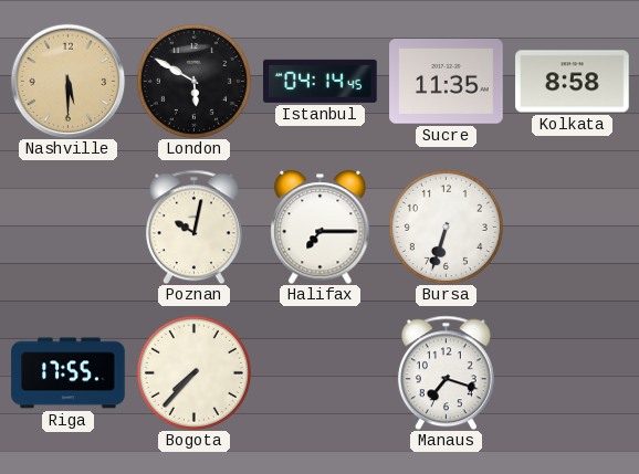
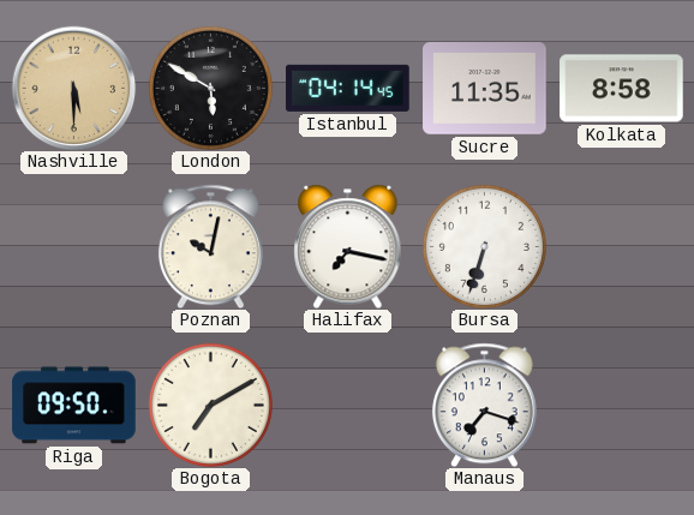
Halifax: 7:15 -> 7:17
Riga: 17:55 -> 09:50
Bogota: 7:37 -> 7:10
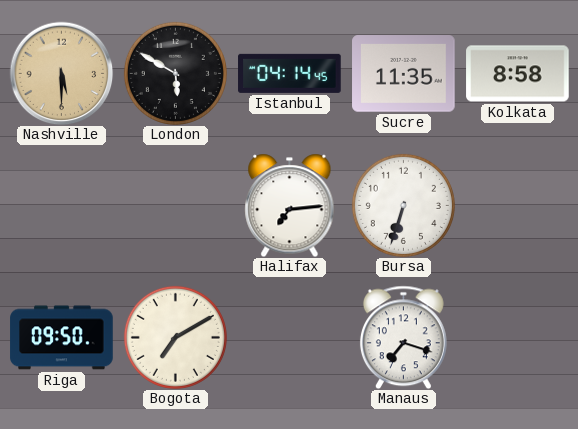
Poznan: 10:02 -> none
Halifax: 7:17 -> 7:14
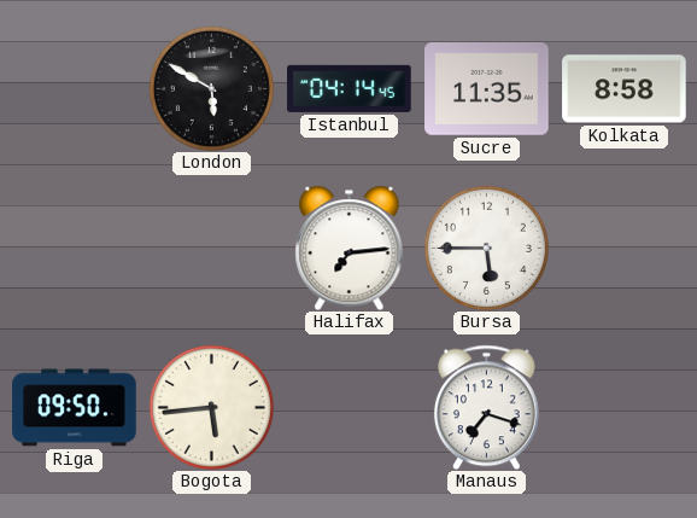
Nashville: 5:30 -> none
Bursa: 6:33 -> 5:45
Bogota: 7:10 -> 5:44
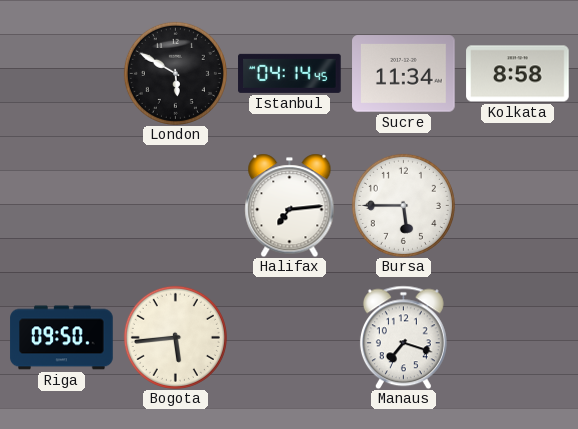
Sucre: 11:35 -> 11:34
